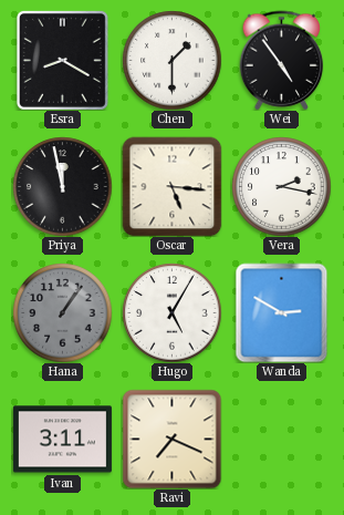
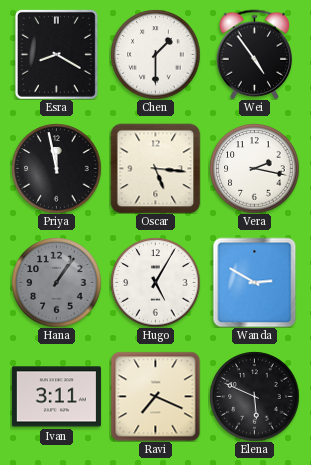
Elena: none -> 5:49
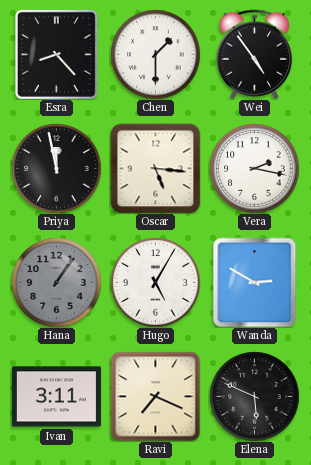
Esra: 8:20 -> 8:23
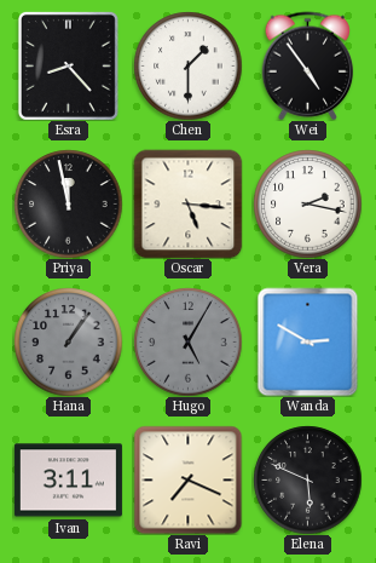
Hugo dial: white -> grey
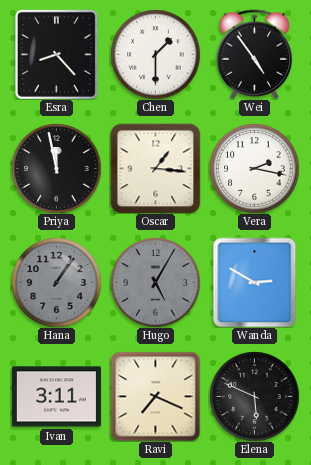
Oscar: 5:16 -> 1:16
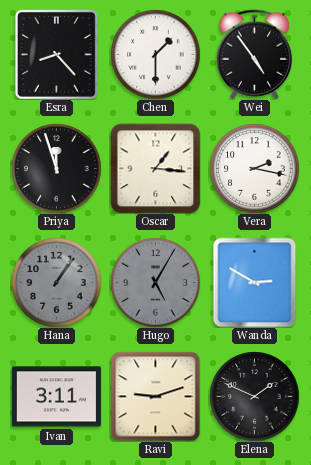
Priya: 11:58 -> 11:57
Ravi: 7:19 -> 9:12
Elena: 5:49 -> 1:49
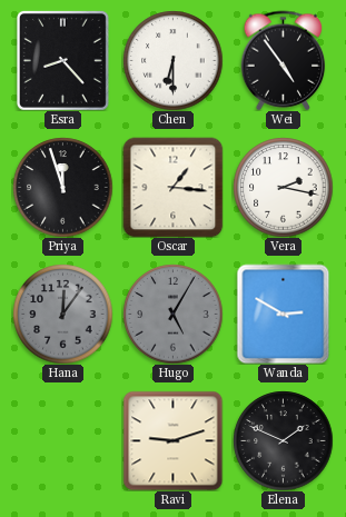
Chen: 1:30 -> 6:30
Hana: 1:06 -> 12:06
Ivan: 3:11 -> none
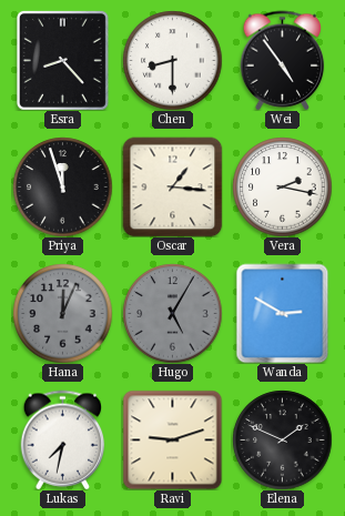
Chen: 6:30 -> 8:30
Hana: 12:06 -> 12:04
Lukas: none -> 7:32
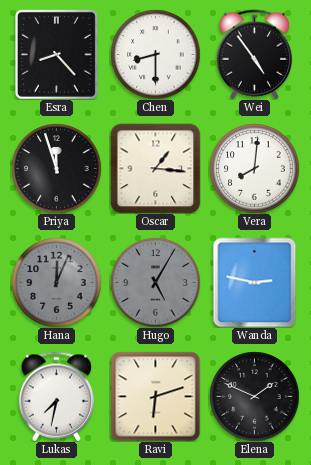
Vera: 2:17 -> 8:01
Wanda: 2:50 -> 2:47
Ravi: 9:12 -> 6:12
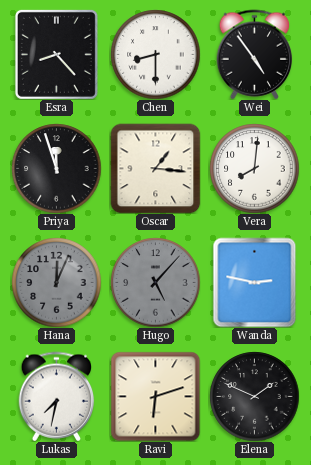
Hugo: 5:05 -> 5:07
